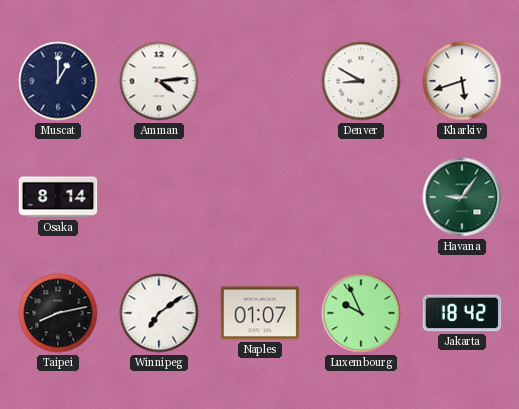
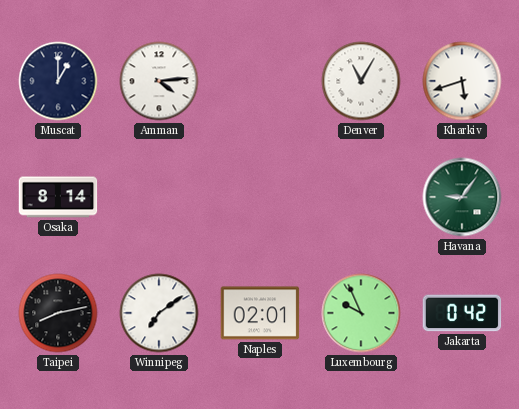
Denver: 8:50 -> 11:05
Naples: 01:07 -> 02:01
Jakarta: 18:42 -> 0:42
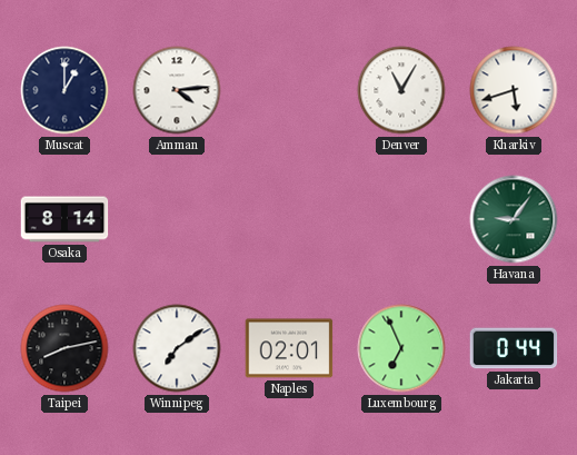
Luxembourg: 9:56 -> 6:56
Jakarta: 0:42 -> 0:44
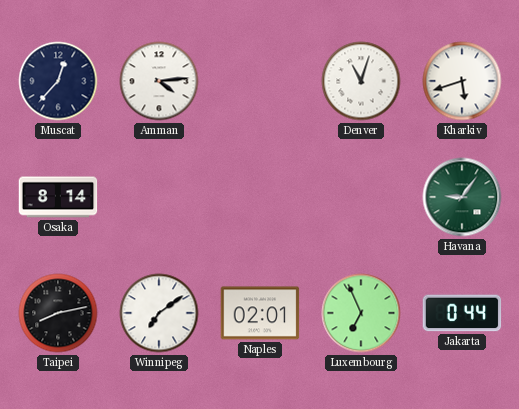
Muscat: 1:00 -> 12:37
Denver: 11:05 -> 11:03
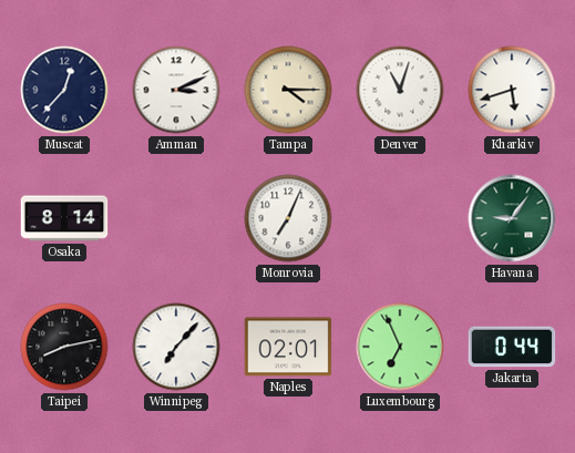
Amman: 4:14 -> 3:11
Tampa: none -> 4:15
Monrovia: none -> 7:04
Winnipeg: 7:09 -> 7:07
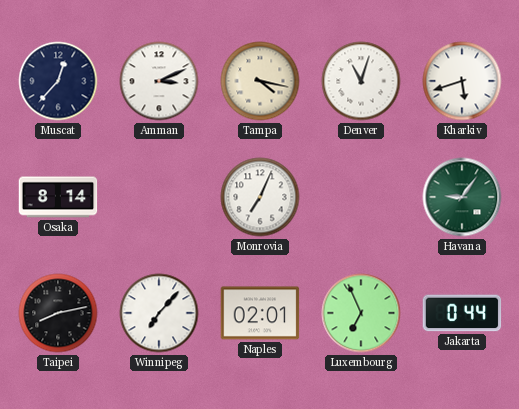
Tampa: 4:15 -> 4:17
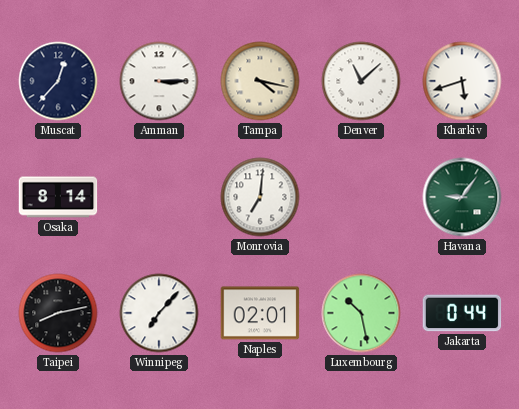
Amman: 3:11 -> 3:15
Denver: 11:03 -> 11:08
Monrovia: 7:04 -> 7:01
Luxembourg: 6:56 -> 10:28
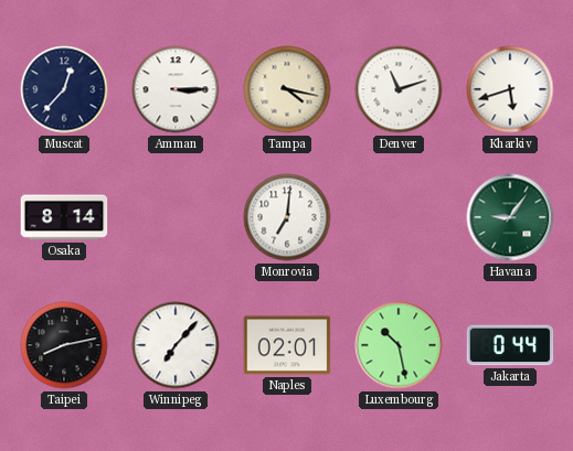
Denver: 11:08 -> 11:12
